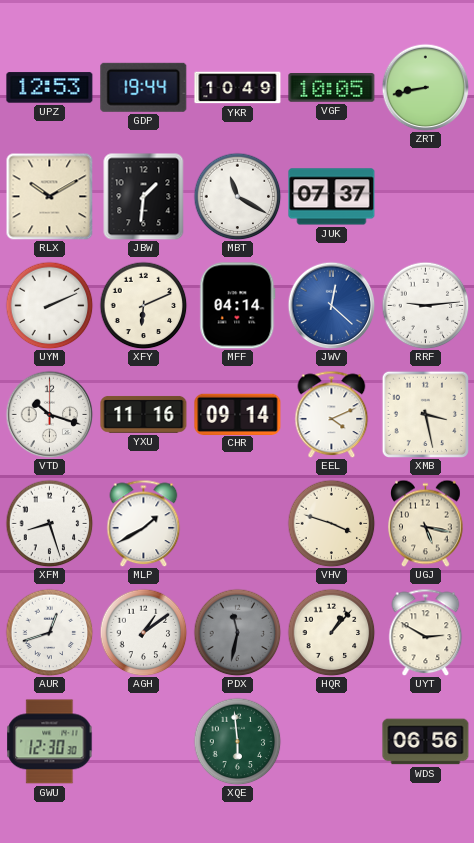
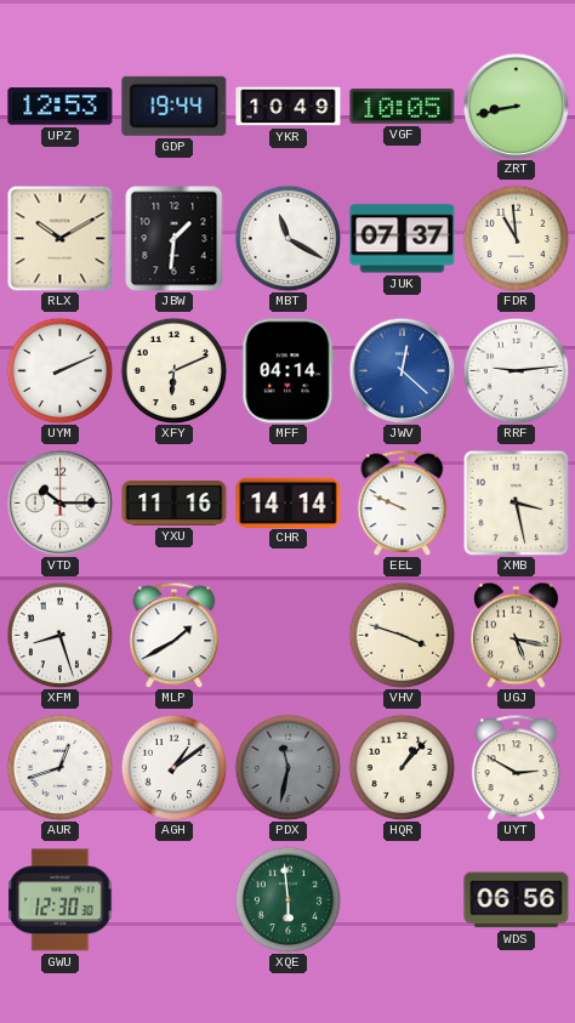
FDR: none -> 10:59
VTD: 10:18 -> 10:15
CHR: 09:14 -> 14:14
EEL: 4:11 -> 9:49
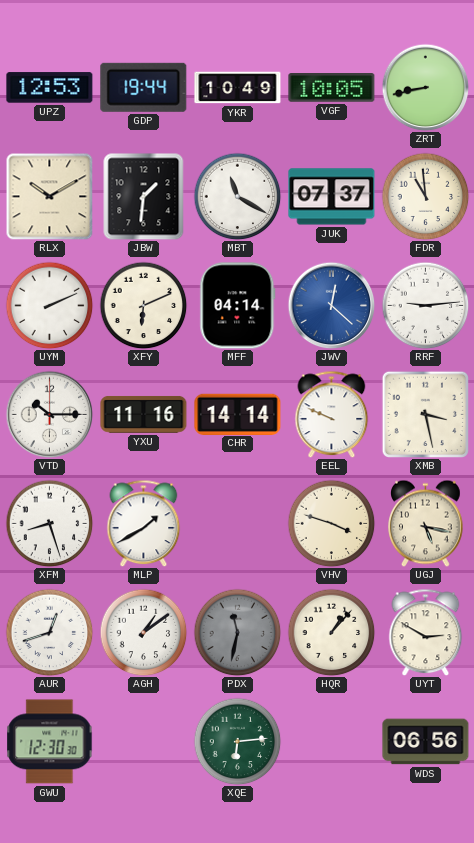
XQE: 5:59 -> 6:14
